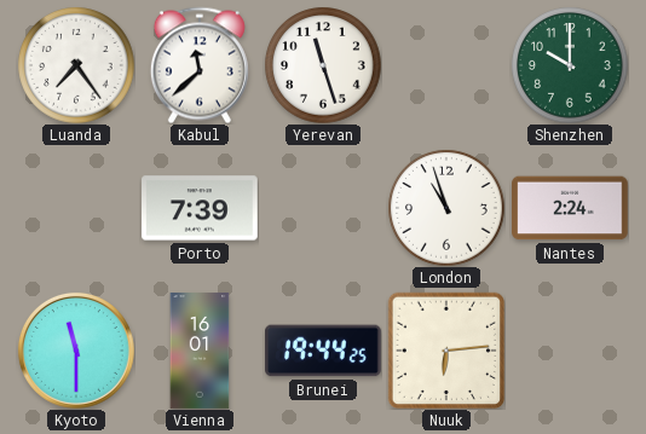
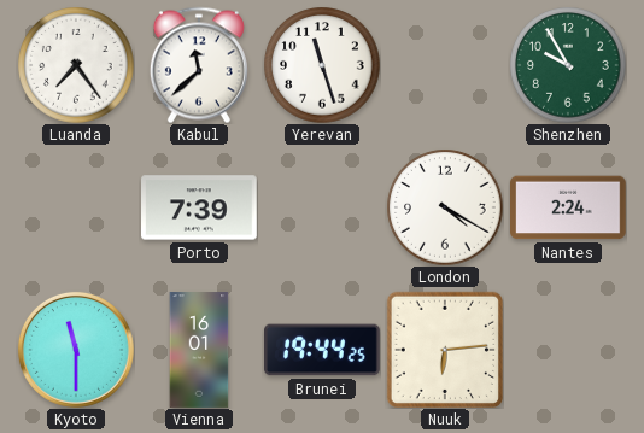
Shenzhen: 10:00 -> 9:55
London: 10:57 -> 4:20
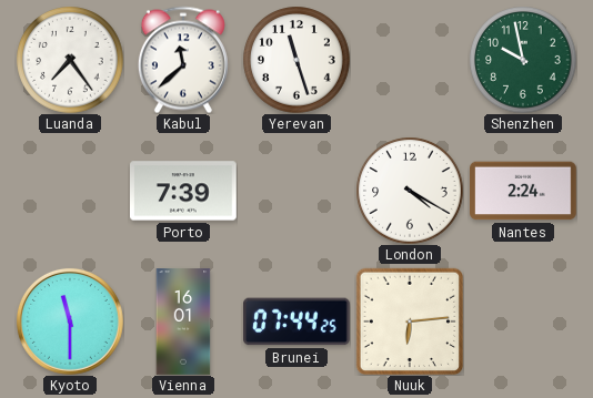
Shenzhen: 9:55 -> 9:58
Brunei: 19:44 -> 07:44
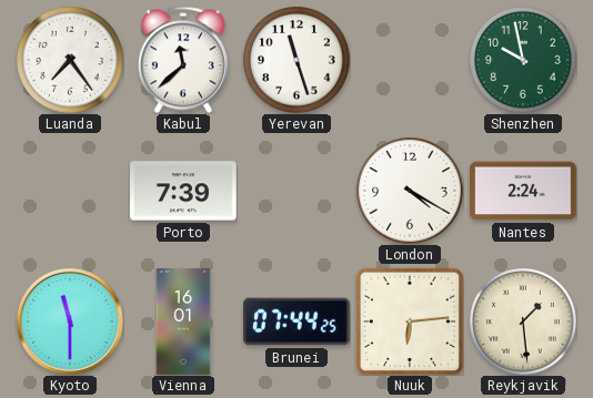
Reykjavik: none -> 1:29
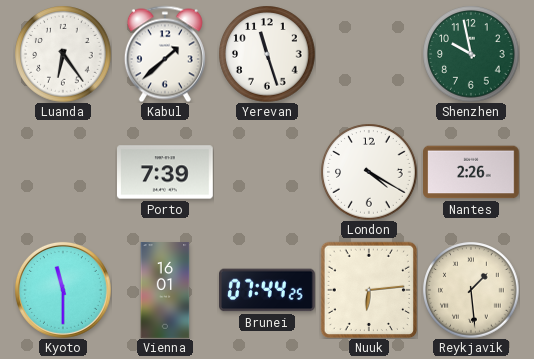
Luanda: 7:24 -> 6:24
Kabul: 11:38 -> 1:38
Nantes: 2:24 -> 2:26
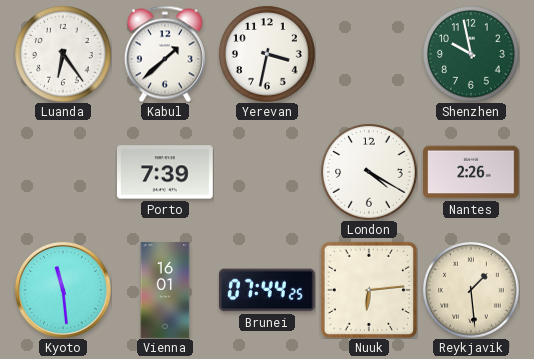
Yerevan: 11:27 -> 3:32
Kyoto: 11:30 -> 11:29
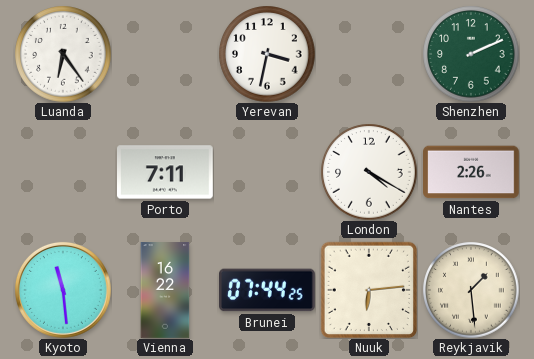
Kabul: 1:38 -> none
Shenzhen: 9:58 -> 2:11
Porto: 7:39 -> 7:11
Vienna: 16:01 -> 16:22
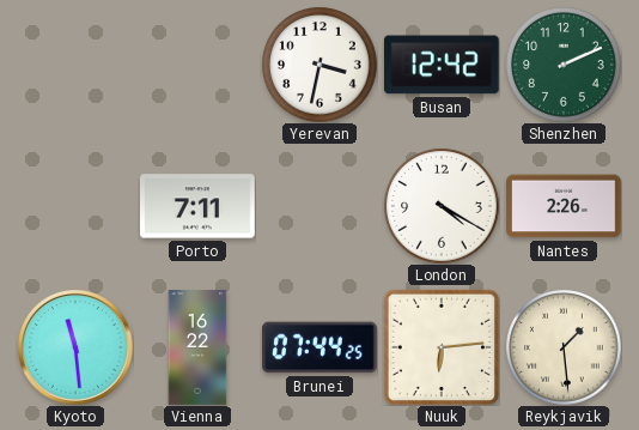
Luanda: 6:24 -> none
Busan: none -> 12:42
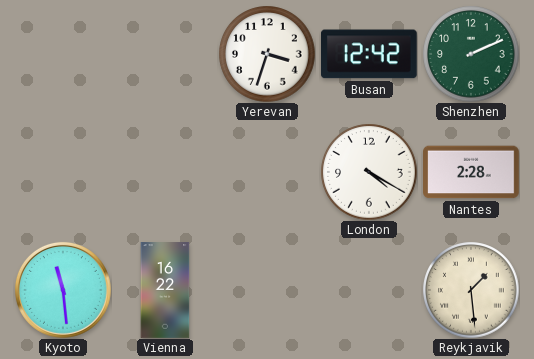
Yerevan: 3:32 -> 3:33
Porto: 7:11 -> none
Nantes: 2:26 -> 2:28
Brunei: 07:44 -> none
Nuuk: 6:14 -> none
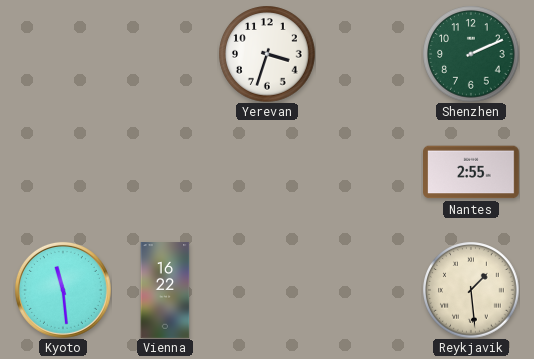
Busan: 12:42 -> none
London: 4:20 -> none
Nantes: 2:28 -> 2:55
